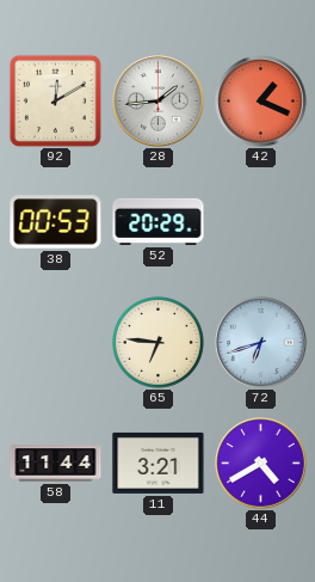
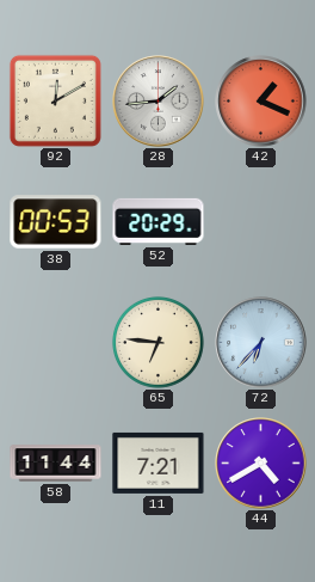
72: 6:42 -> 6:37
11: 3:21 -> 7:21
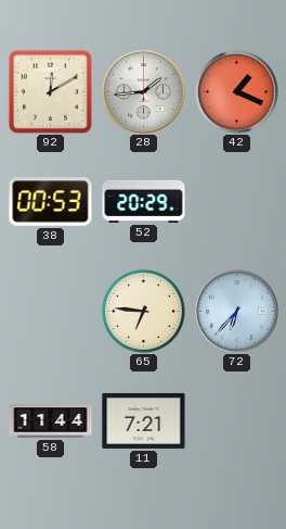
44: 4:40 -> none
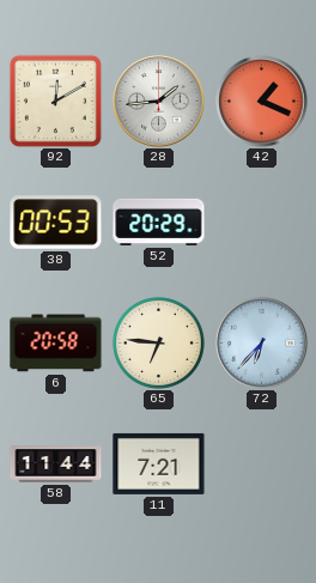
6: none -> 20:58
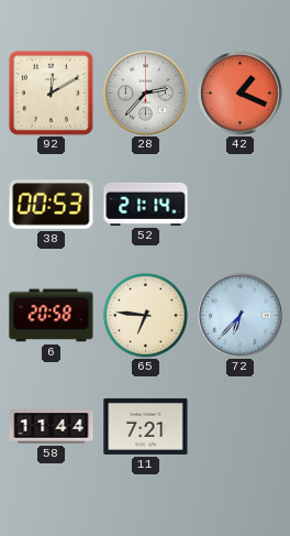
28: 1:44 -> 2:37
52: 20:29 -> 21:14
